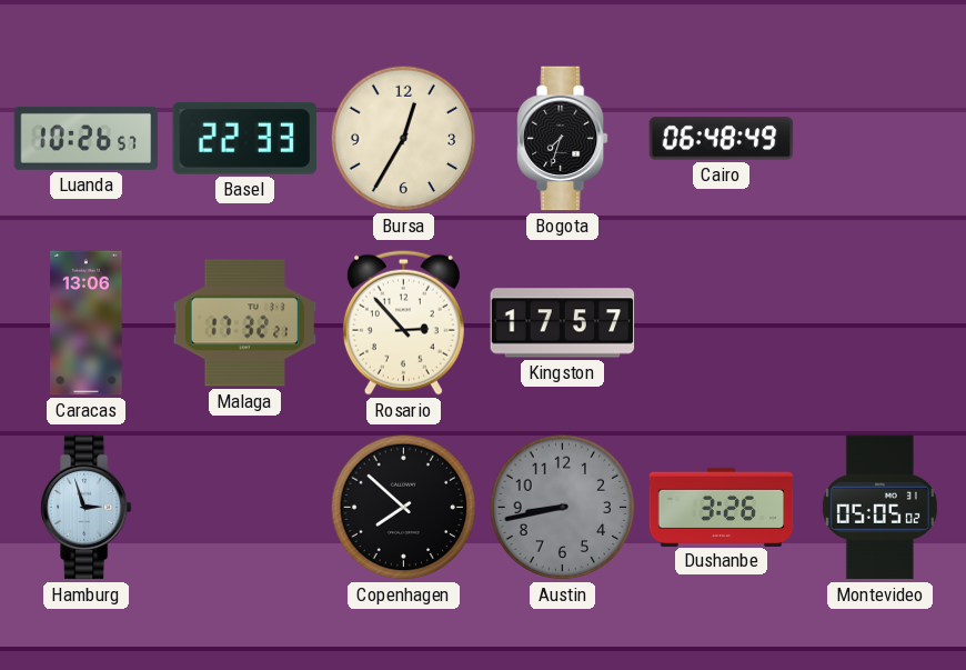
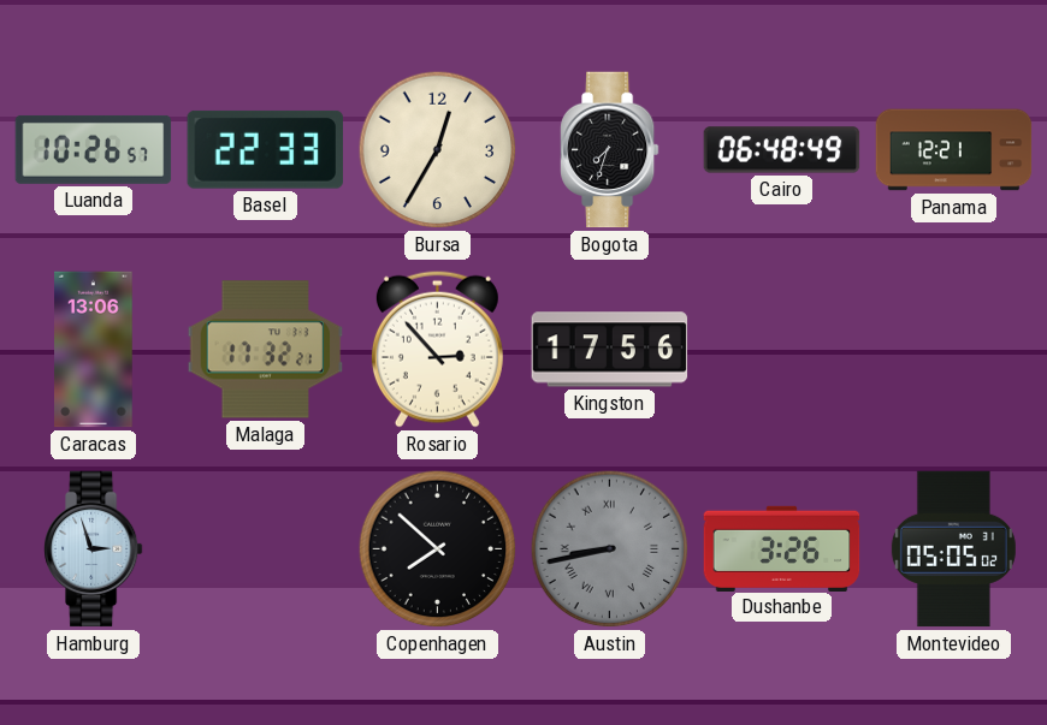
Panama: none -> 12:21
Kingston: 17:57 -> 17:56
Austin numerals: Arabic -> Roman
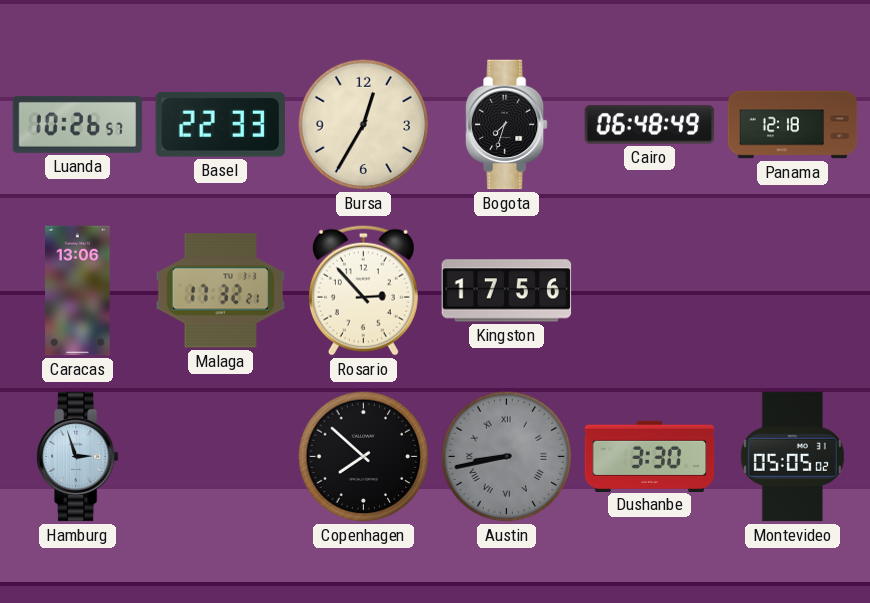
Panama: 12:21 -> 12:18
Dushanbe: 3:26 -> 3:30
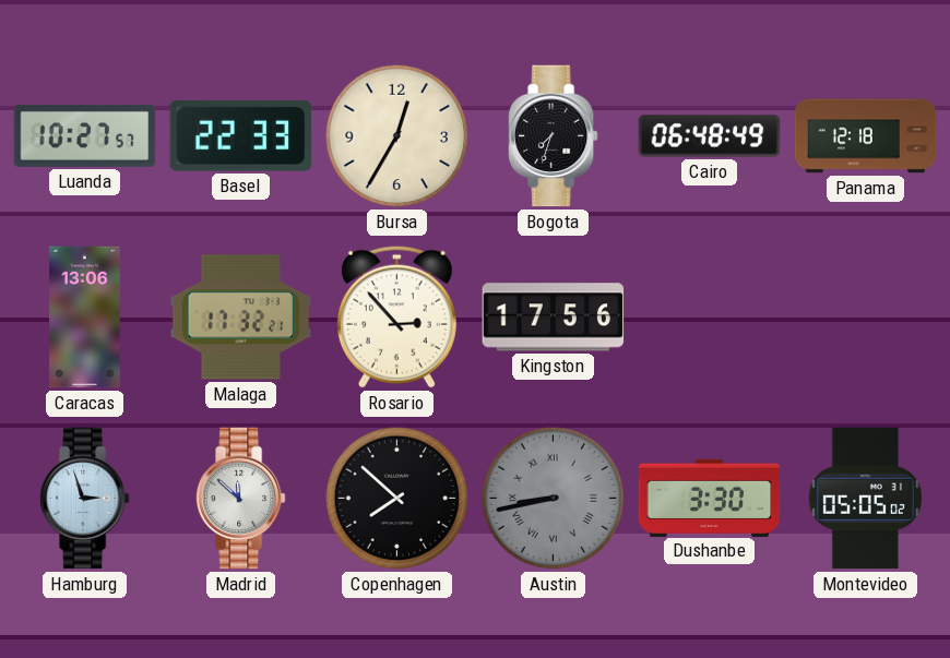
Luanda: 10:26 -> 10:27
Madrid: none -> 11:52
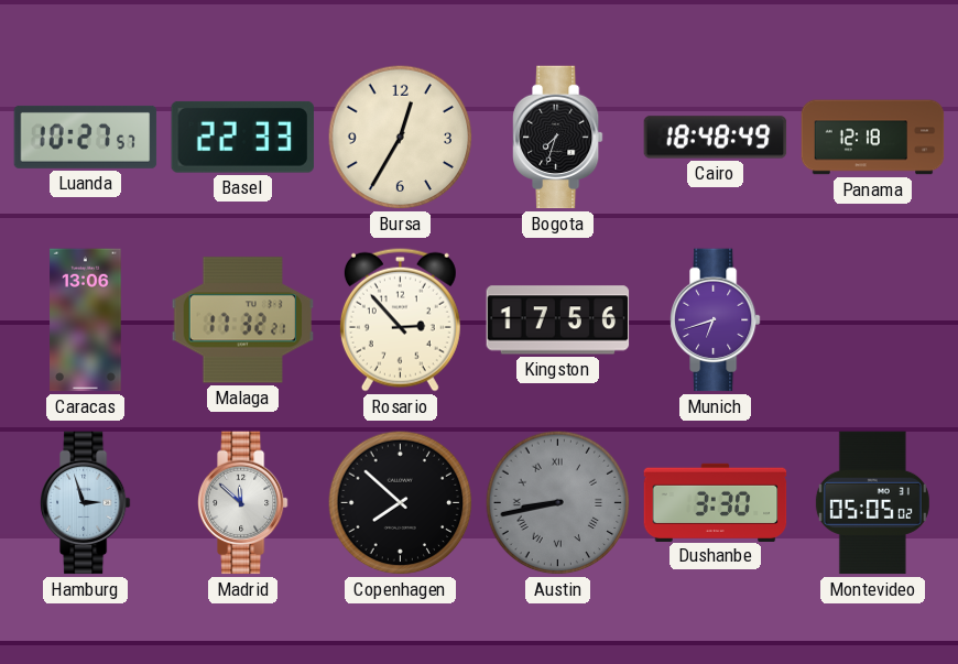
Cairo: 06:48 -> 18:48
Munich: none -> 6:42
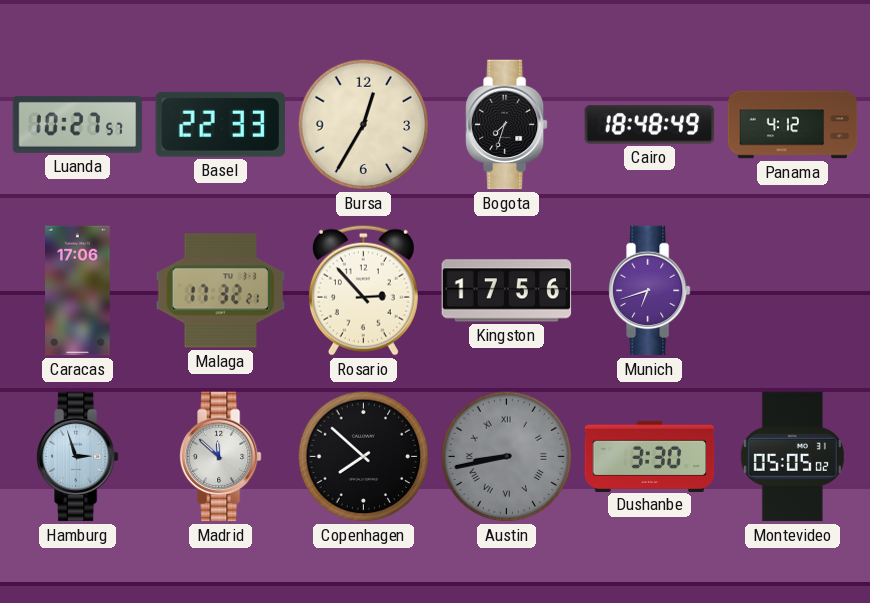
Panama: 12:18 -> 4:12
Caracas: 13:06 -> 17:06
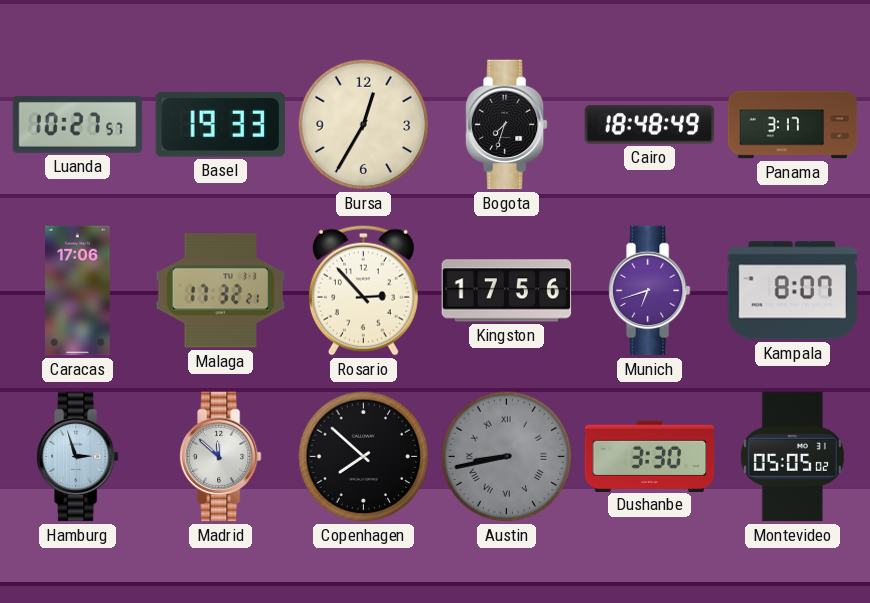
Basel: 22:33 -> 19:33
Panama: 4:12 -> 3:17
Kampala: none -> 8:07
